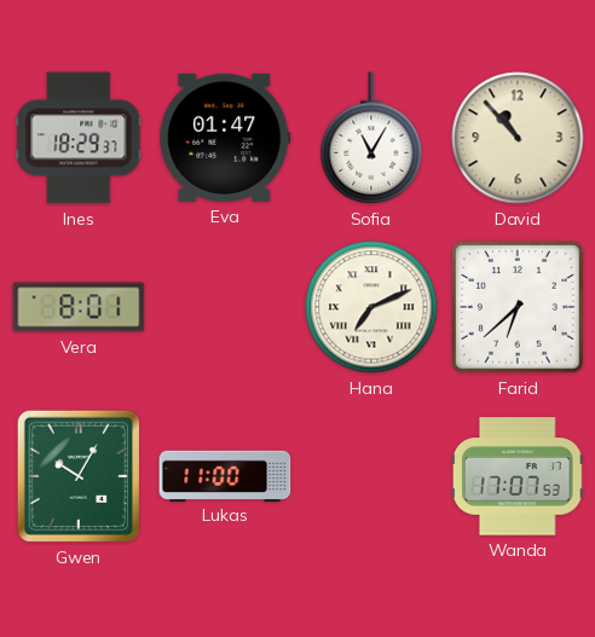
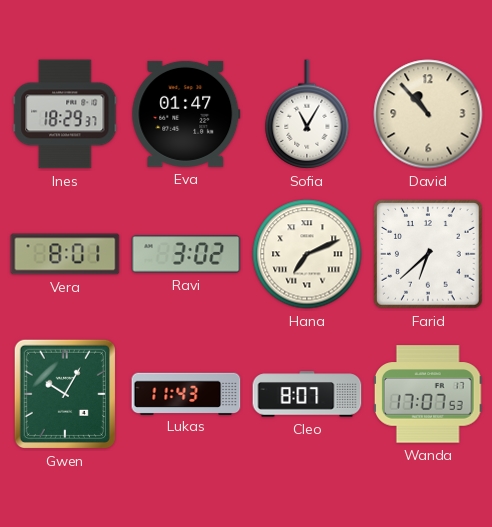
Ravi: none -> 3:02
Lukas: 11:00 -> 11:43
Cleo: none -> 8:07
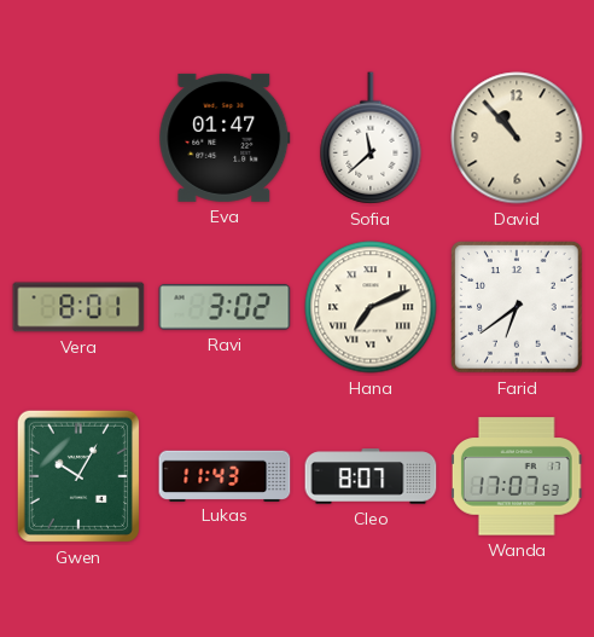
Ines: 18:29 -> none
Sofia: 11:05 -> 11:38
Farid: 6:38 -> 6:39
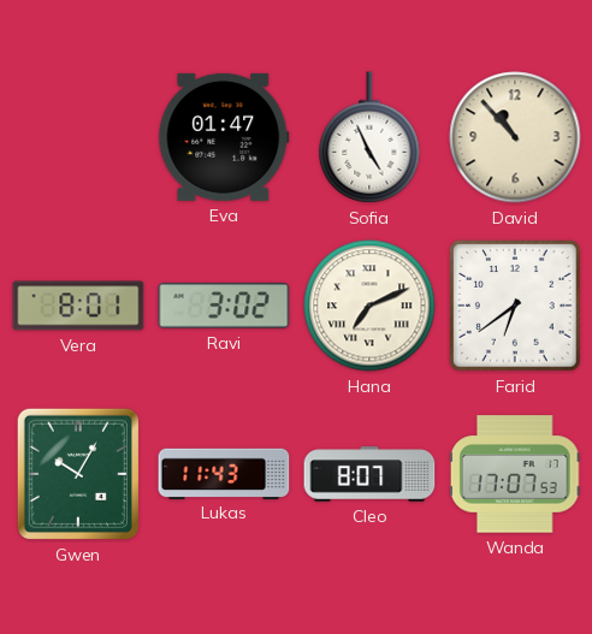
Sofia: 11:38 -> 4:56
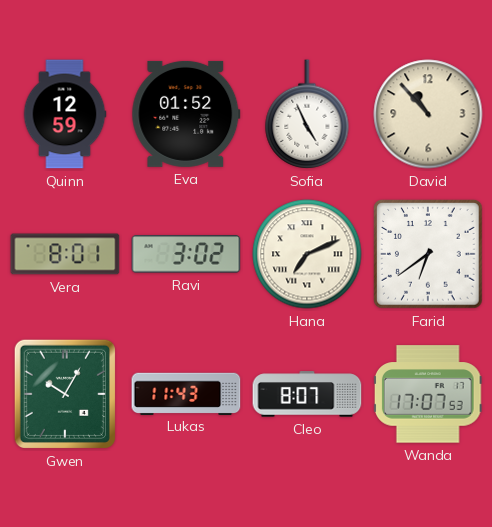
Quinn: none -> 12:59
Eva: 01:47 -> 01:52
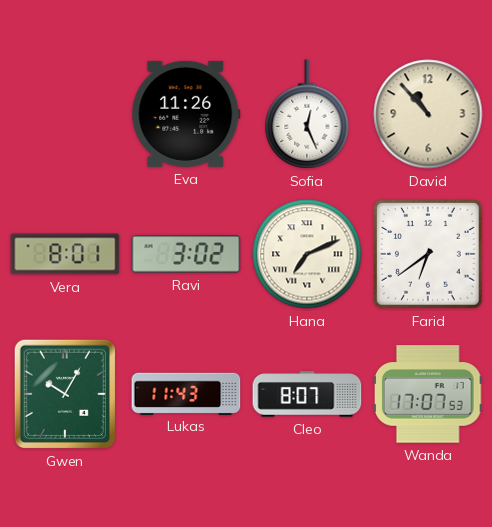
Quinn: 12:59 -> none
Eva: 01:52 -> 11:26
Sofia: 4:56 -> 12:26
